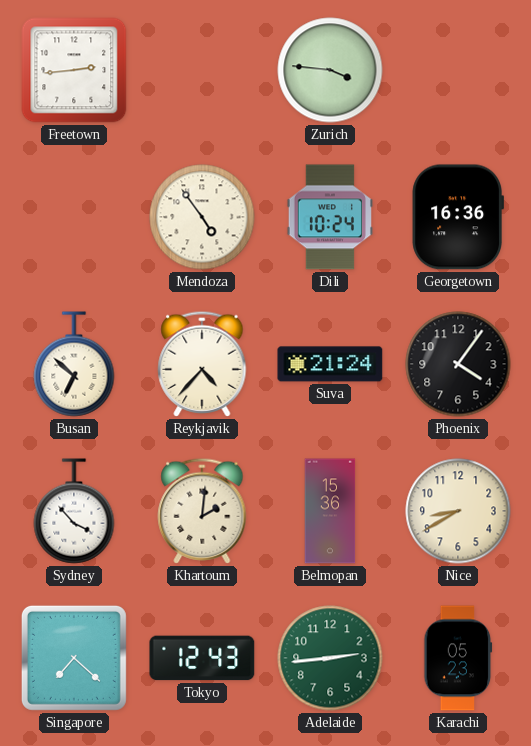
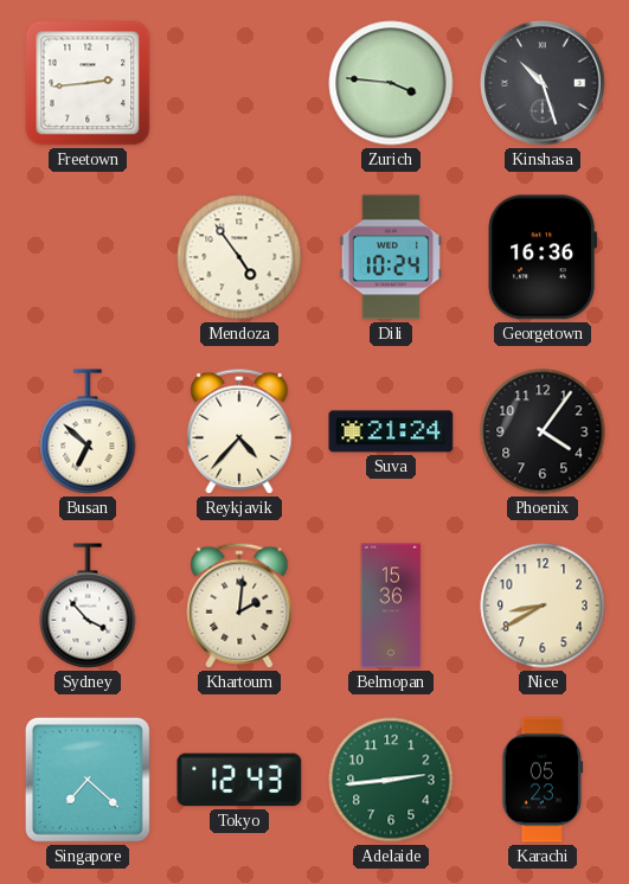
Kinshasa: none -> 10:27
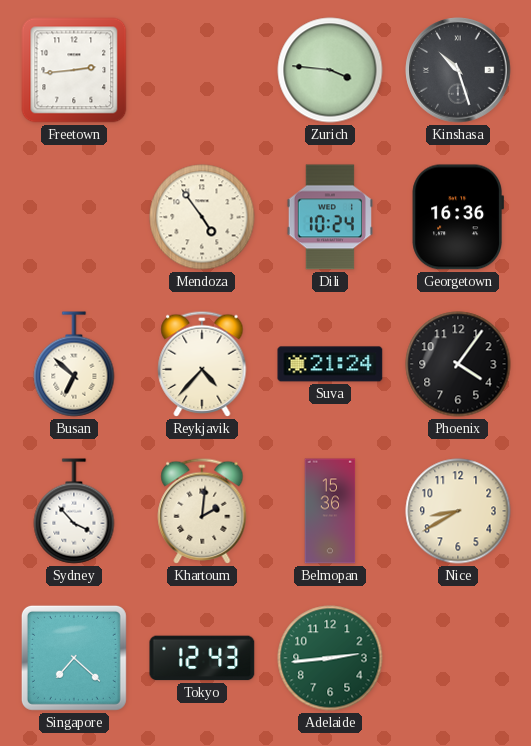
Karachi: 05:23 -> none
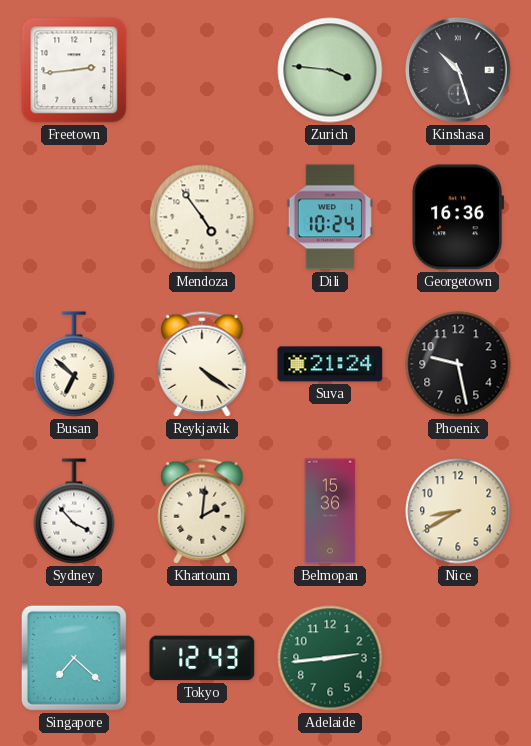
Reykjavik: 4:37 -> 4:21
Phoenix: 4:06 -> 9:28
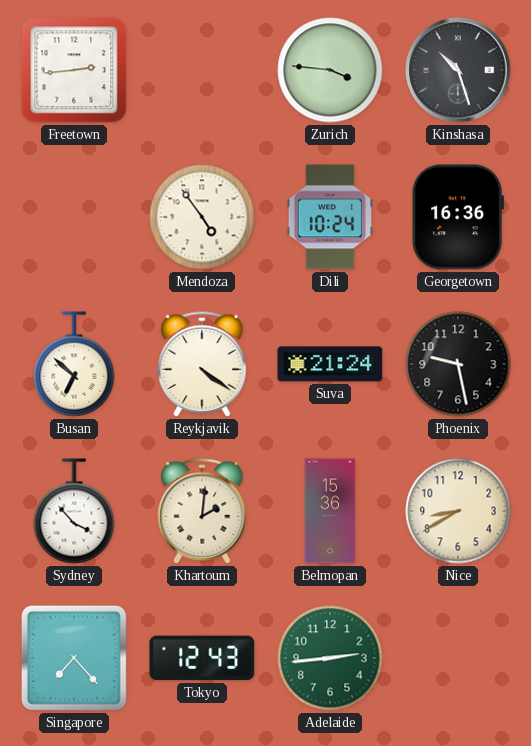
Singapore: 7:22 -> 7:23
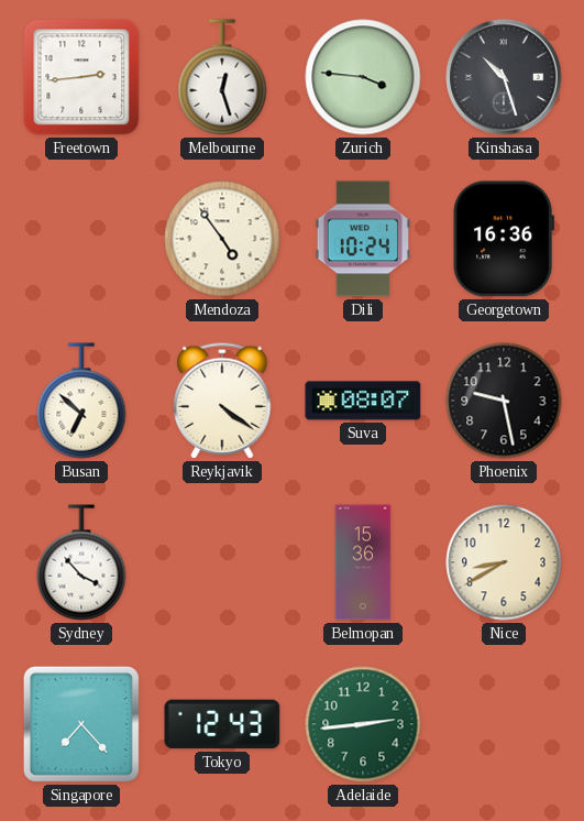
Melbourne: none -> 12:27
Suva: 21:24 -> 08:07
Khartoum: 2:01 -> none
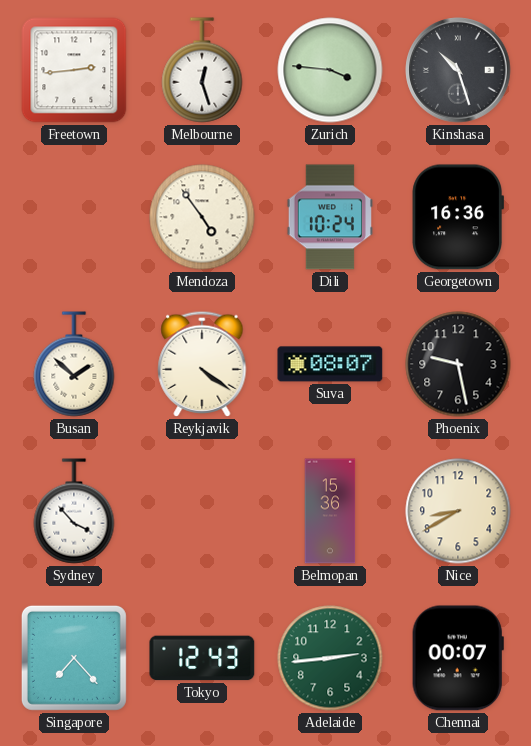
Busan: 6:52 -> 1:52
Chennai: none -> 00:07
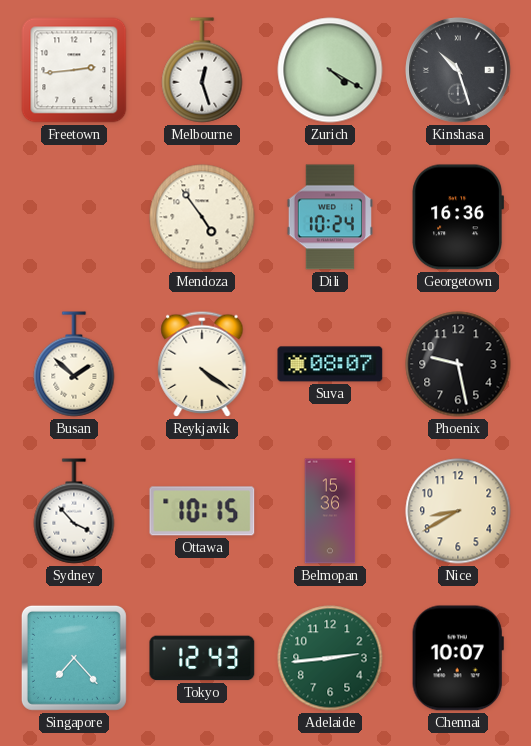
Zurich: 3:46 -> 4:20
Ottawa: none -> 10:15
Chennai: 00:07 -> 10:07
